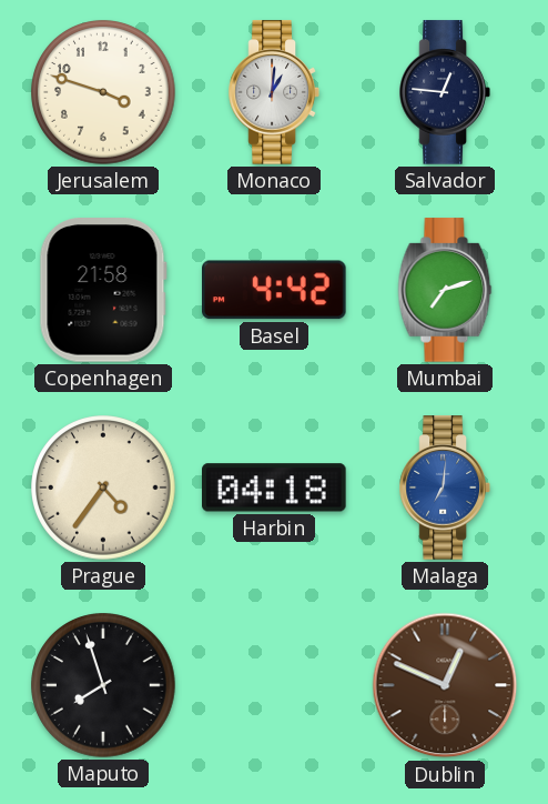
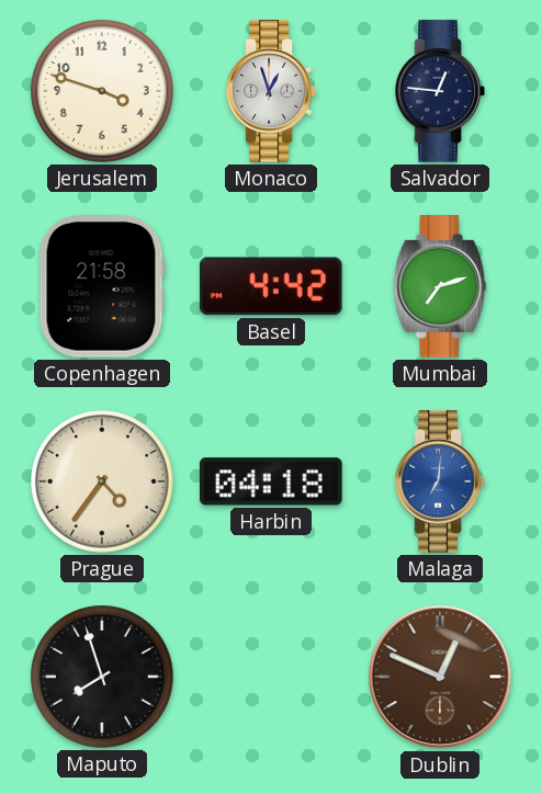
Monaco: 1:01 -> 12:57
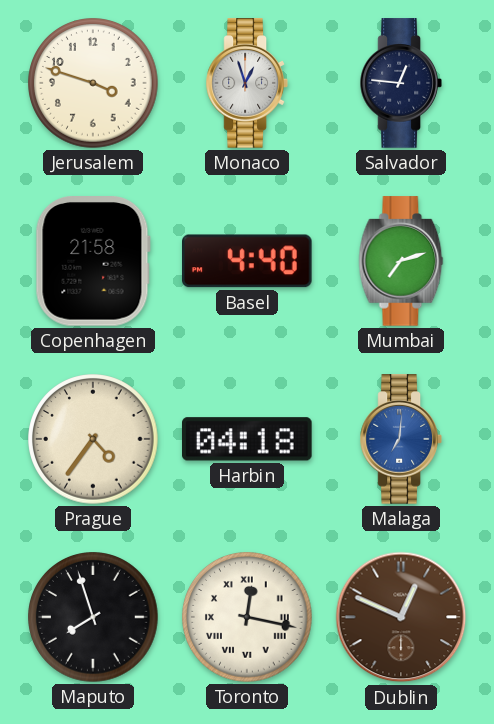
Basel: 4:42 -> 4:40
Toronto: none -> 12:17
